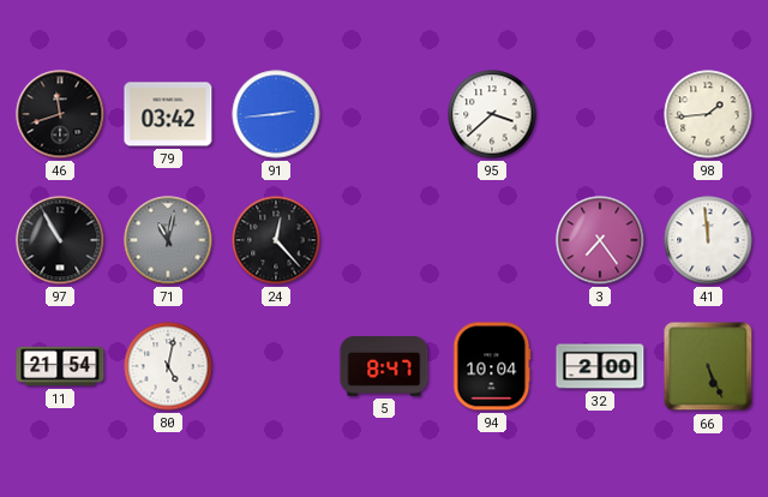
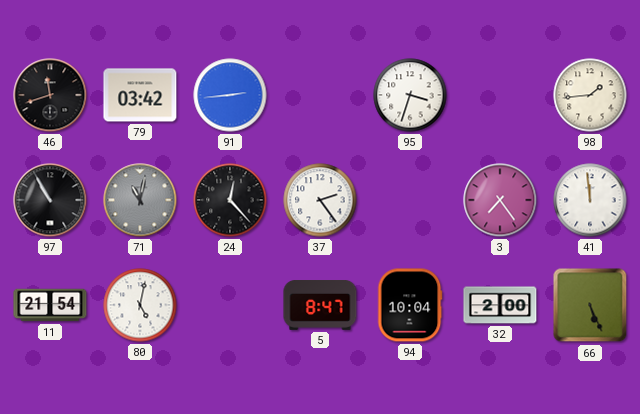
95: 3:38 -> 3:33
37: none -> 2:24
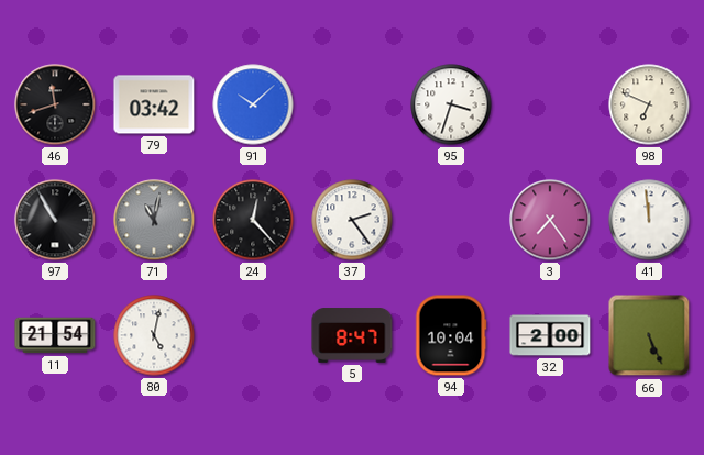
91: 2:44 -> 10:08
98: 1:44 -> 6:49
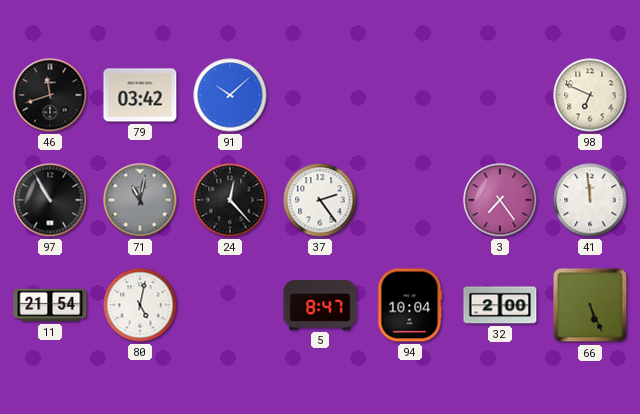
95: 3:33 -> none
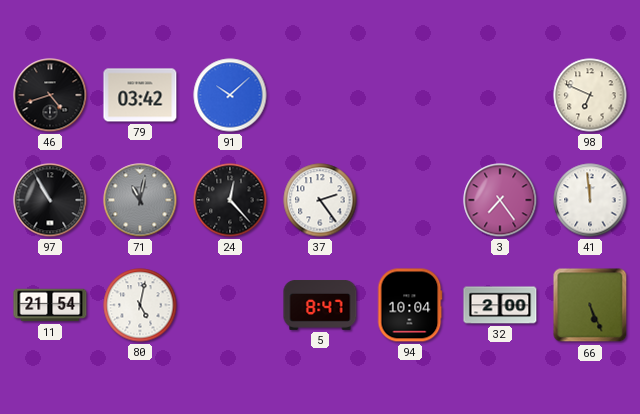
46: 11:42 -> 4:42
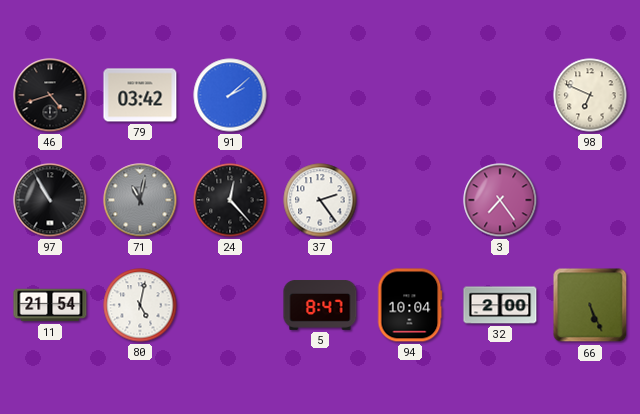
91: 10:08 -> 2:08
41: 11:59 -> none
